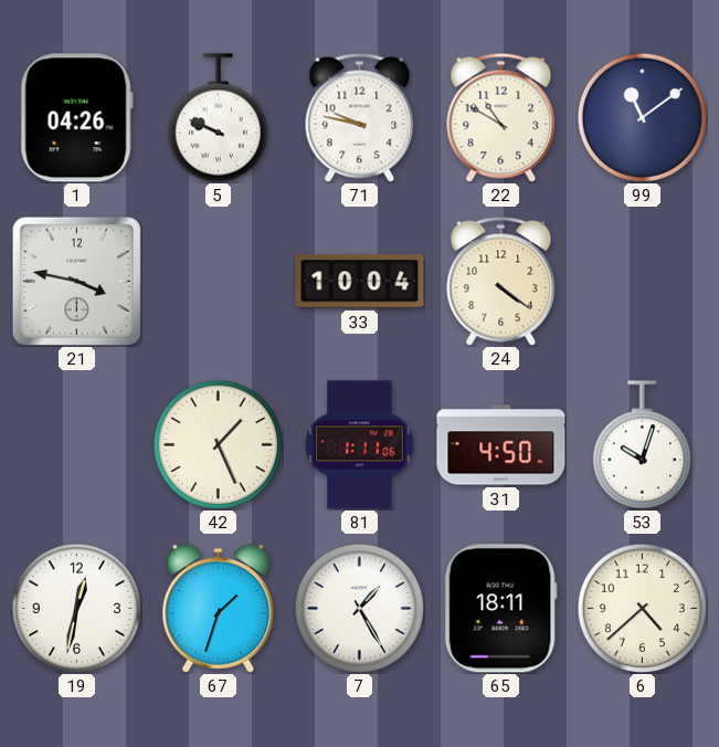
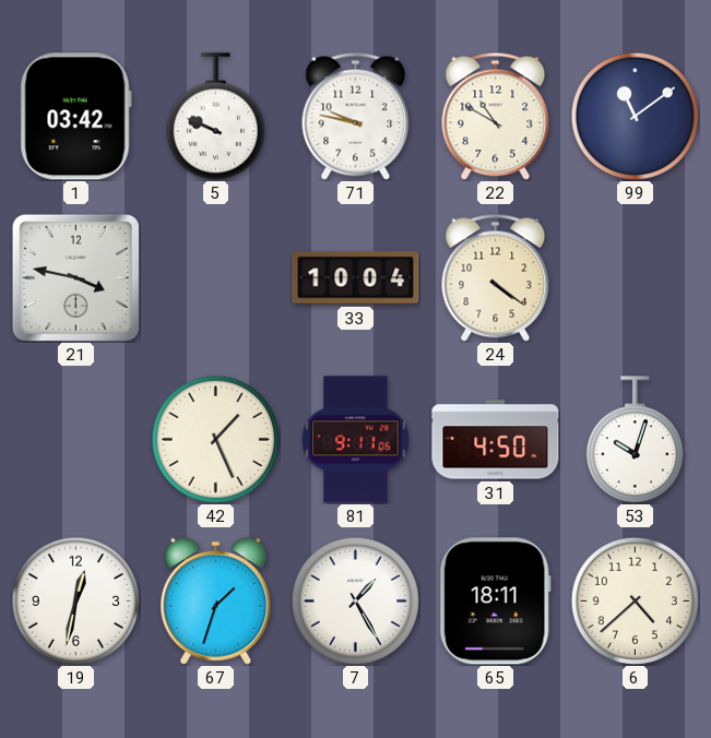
1: 04:26 -> 03:42
81: 1:11 -> 9:11
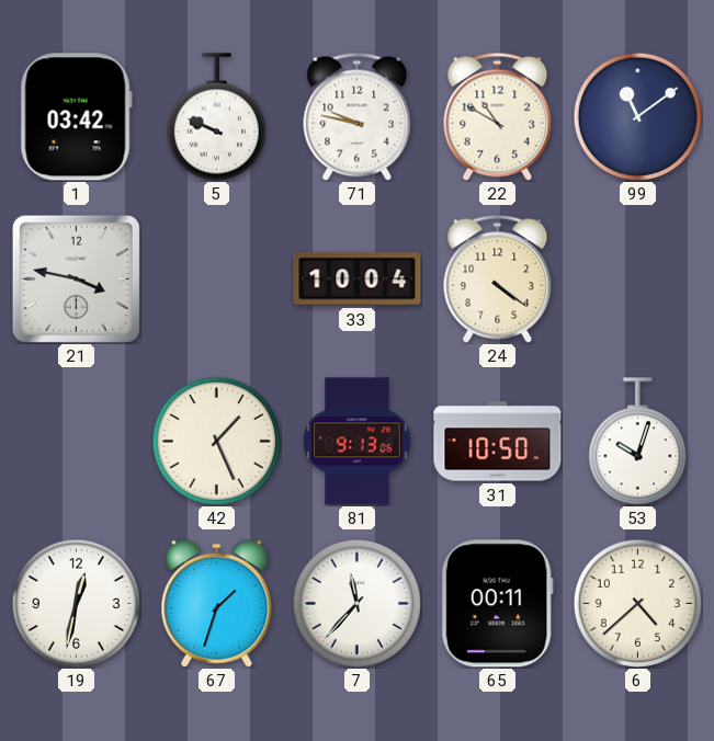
81: 9:11 -> 9:13
31: 4:50 -> 10:50
7: 1:25 -> 11:37
65: 18:11 -> 00:11
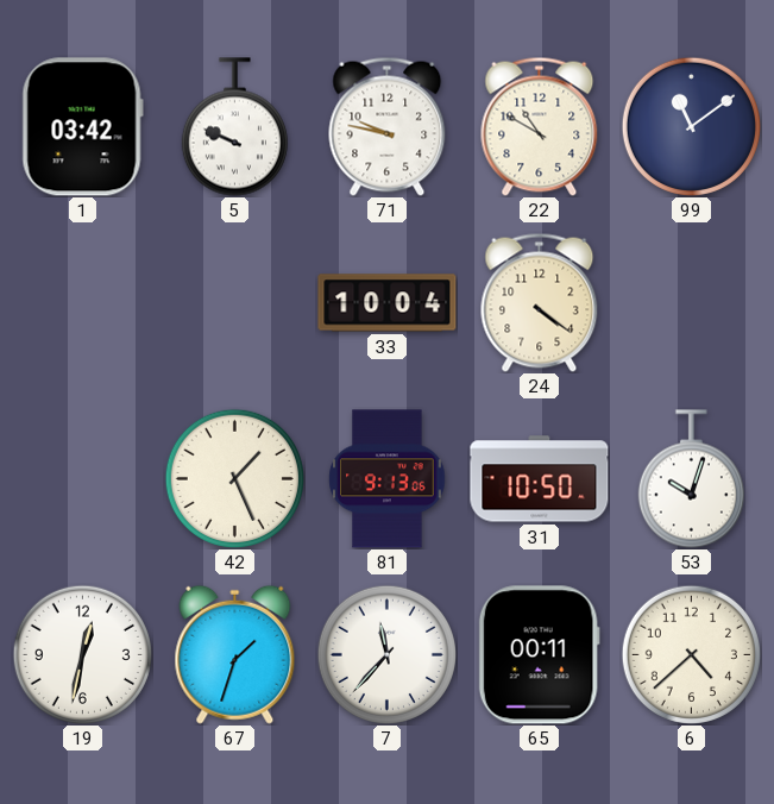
21: 3:47 -> none
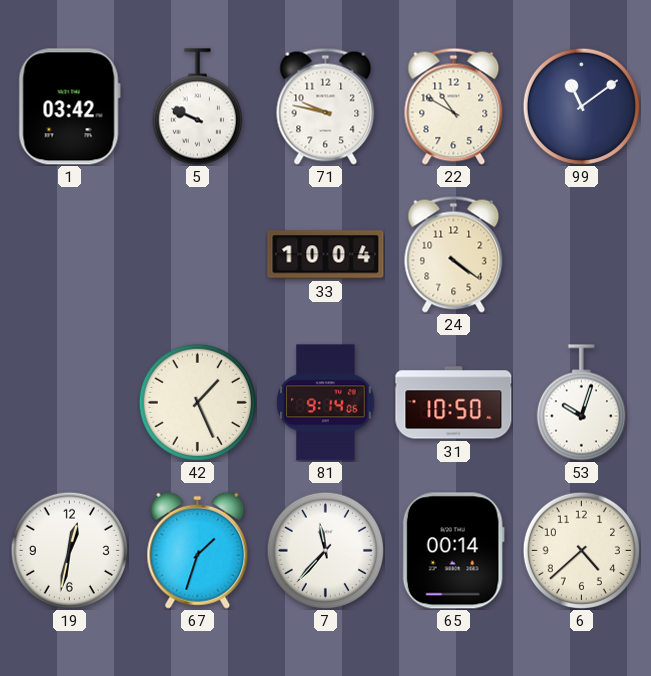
81: 9:13 -> 9:14
65: 00:11 -> 00:14
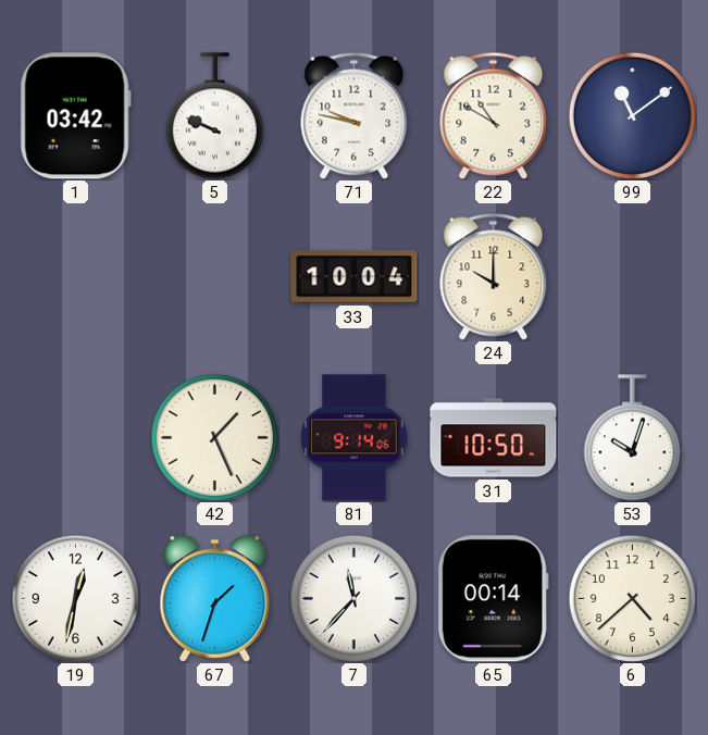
24: 4:21 -> 10:00
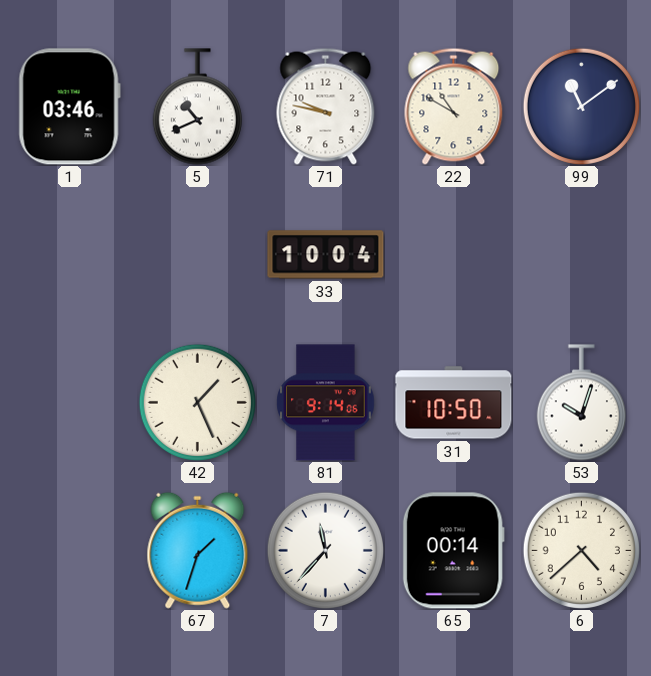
1: 03:42 -> 03:46
5: 9:49 -> 10:41
24: 10:00 -> none
19: 12:32 -> none
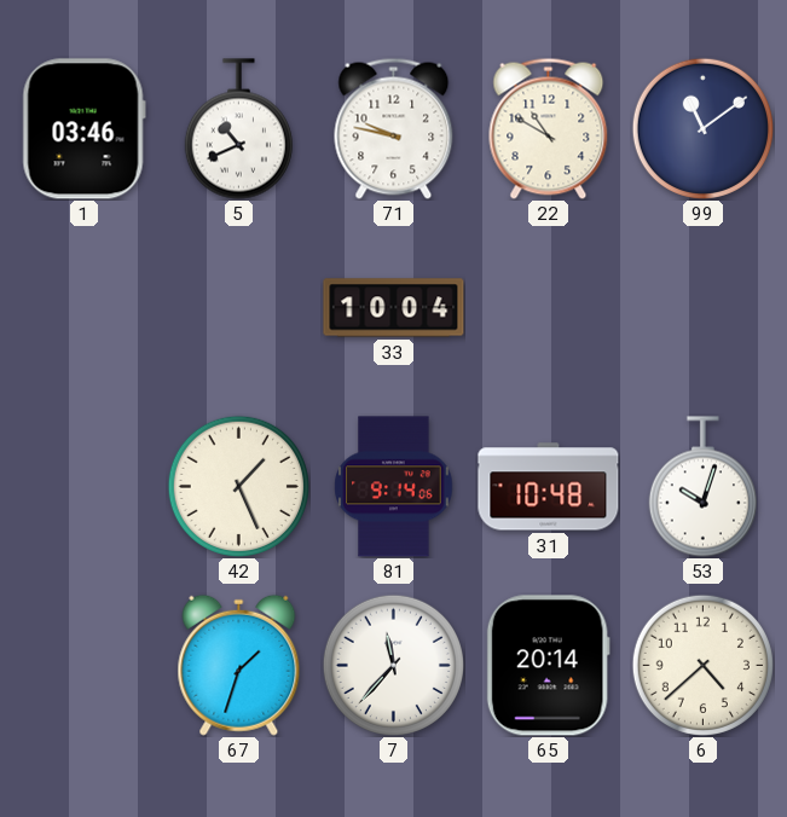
31: 10:50 -> 10:48
65: 00:14 -> 20:14
